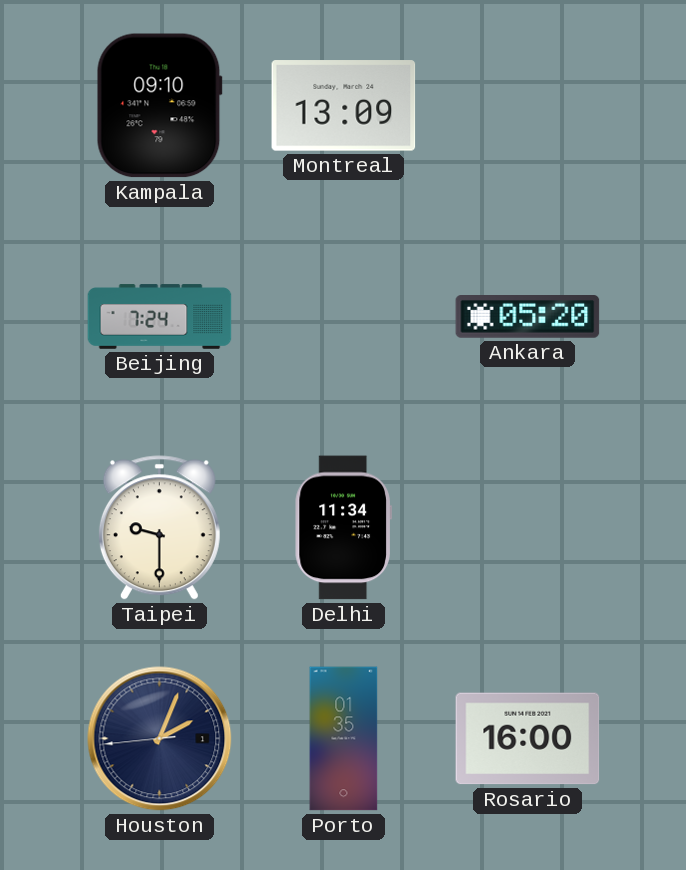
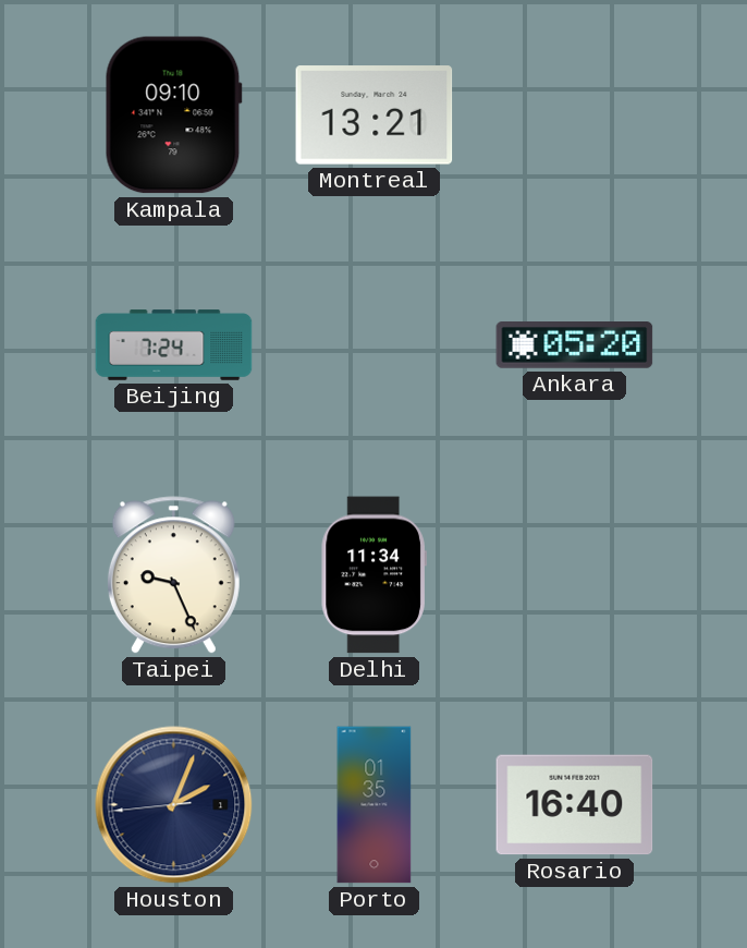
Montreal: 13:09 -> 13:21
Taipei: 9:30 -> 9:26
Rosario: 16:00 -> 16:40
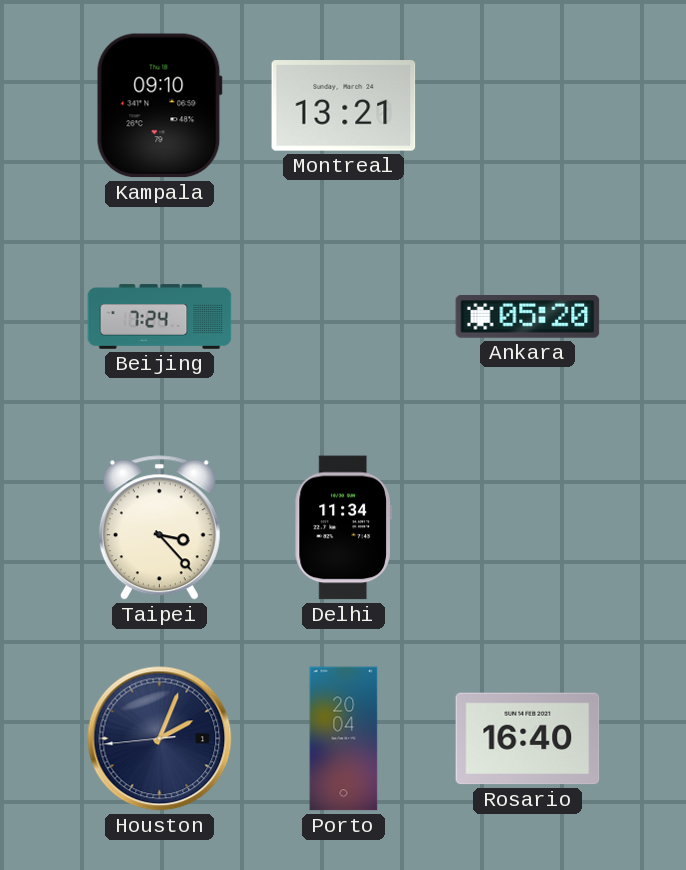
Taipei: 9:26 -> 3:23
Porto: 01:35 -> 20:04
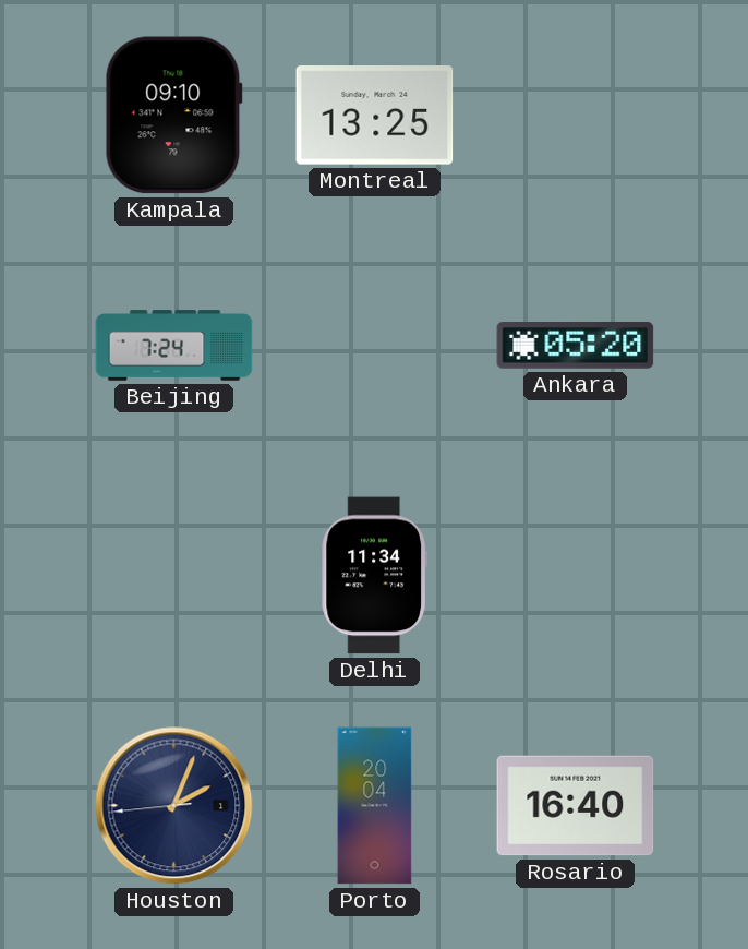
Montreal: 13:21 -> 13:25
Taipei: 3:23 -> none
